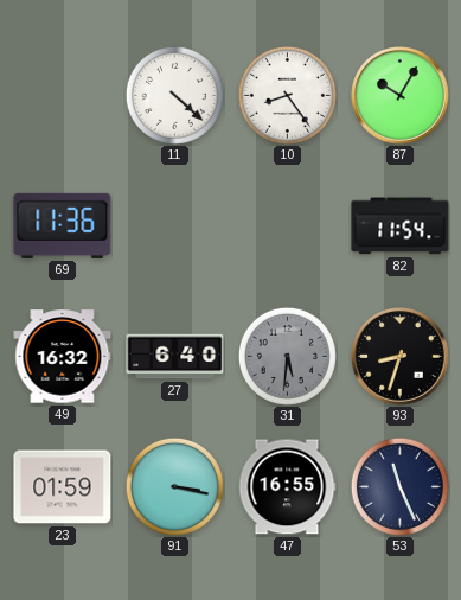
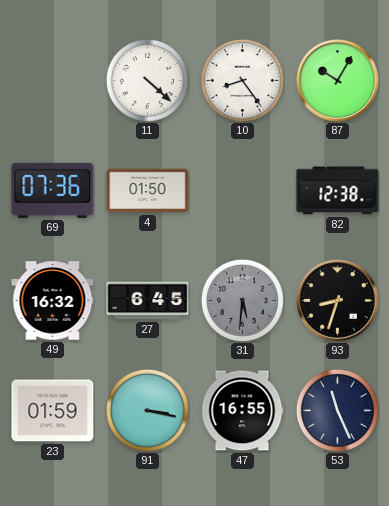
69: 11:36 -> 07:36
4: none -> 01:50
82: 11:54 -> 12:38
27: 6:40 -> 6:45
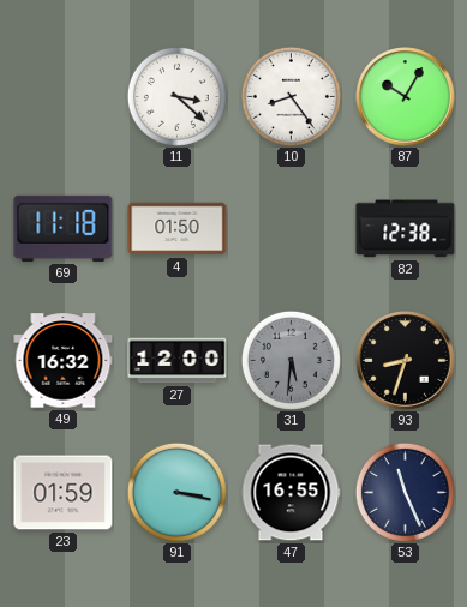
11: 4:22 -> 3:22
69: 07:36 -> 11:18
27: 6:45 -> 12:00
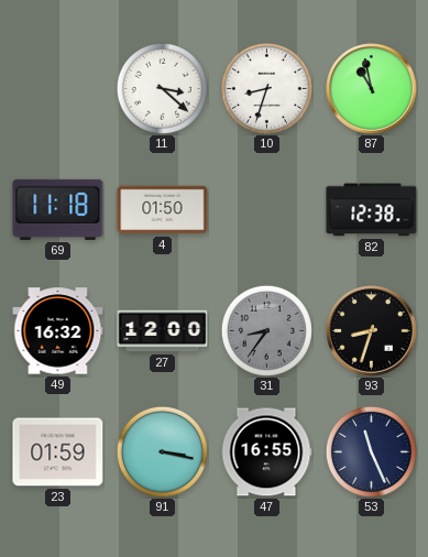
10: 8:24 -> 8:33
87: 10:05 -> 10:58
31: 5:31 -> 8:36
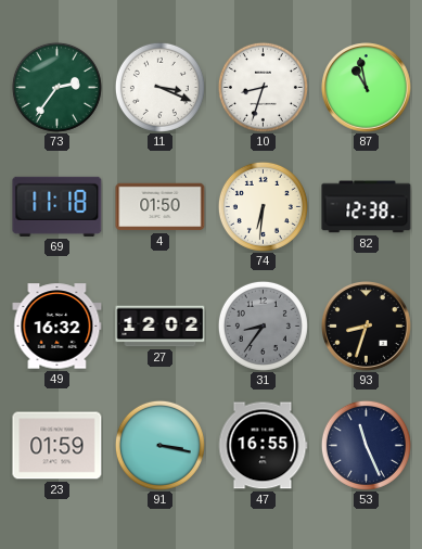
73: none -> 2:36
11: 3:22 -> 3:19
74: none -> 6:31
27: 12:00 -> 12:02
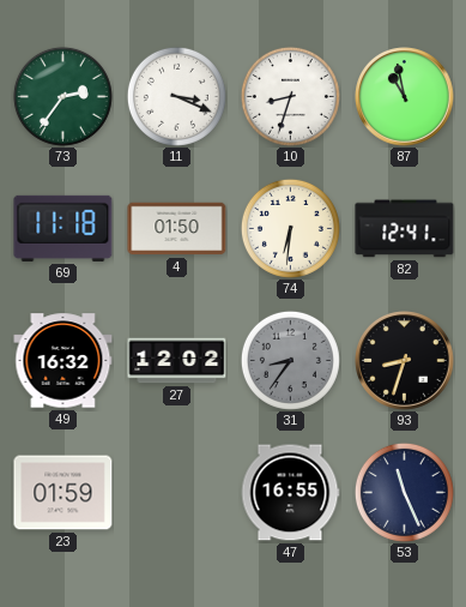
82: 12:38 -> 12:41
91: 3:17 -> none
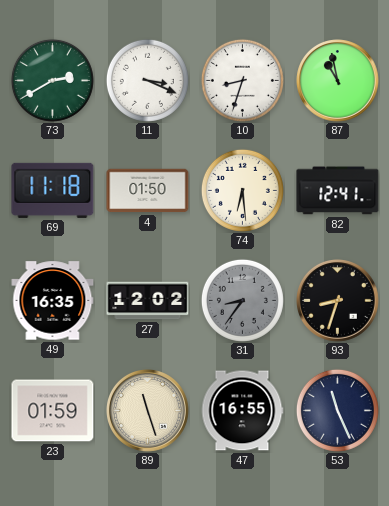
73: 2:36 -> 2:40
74: 6:31 -> 6:29
49: 16:32 -> 16:35
89: none -> 11:27
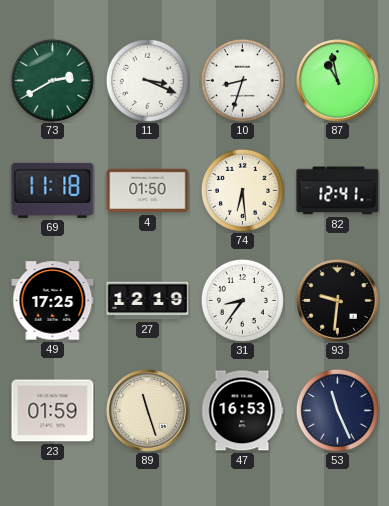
49: 16:35 -> 17:25
27: 12:02 -> 12:19
31 dial: grey -> white
93: 8:33 -> 9:31
47: 16:55 -> 16:53
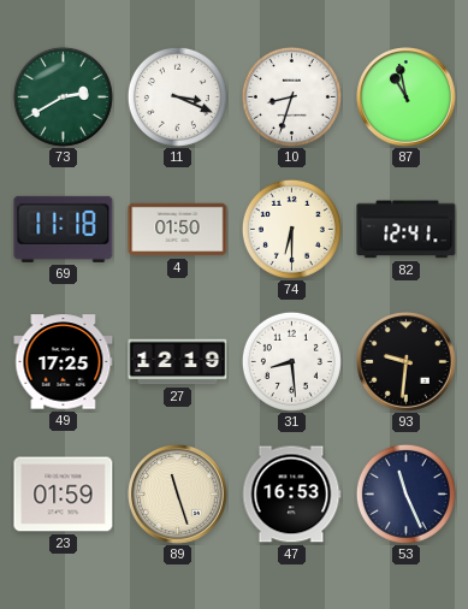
74: 6:29 -> 6:30
31: 8:36 -> 8:29
